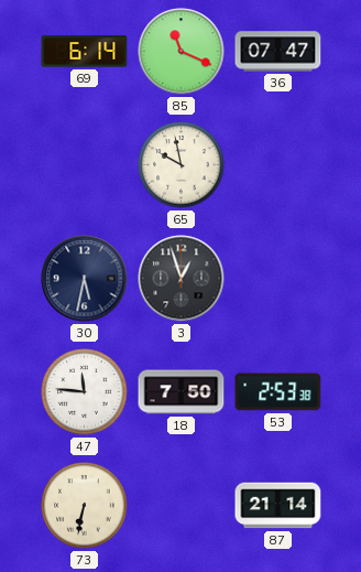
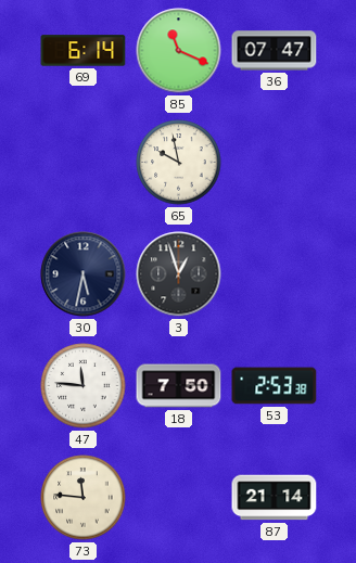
73: 6:32 -> 11:46
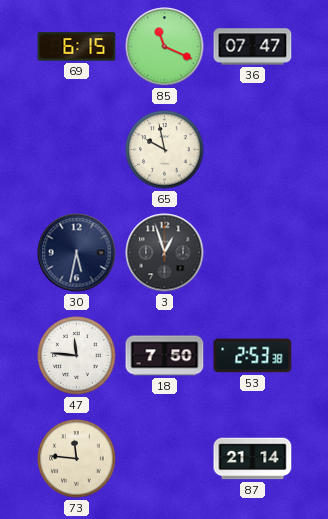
69: 6:14 -> 6:15
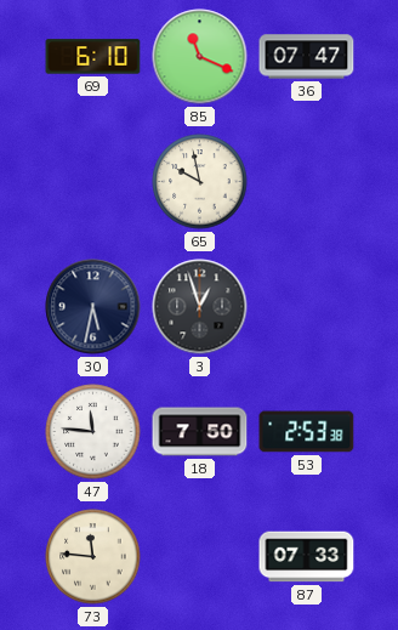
69: 6:15 -> 6:10
87: 21:14 -> 07:33
